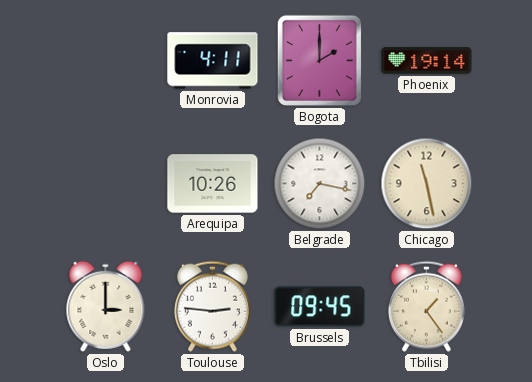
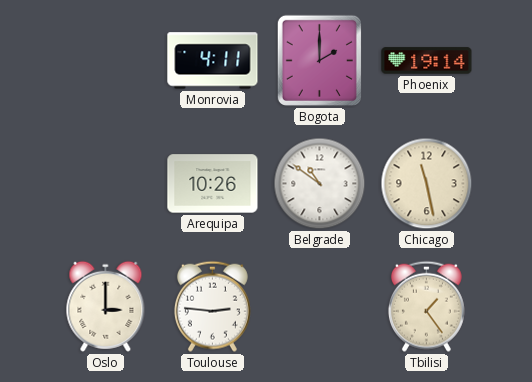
Belgrade: 7:17 -> 10:51
Brussels: 09:45 -> none
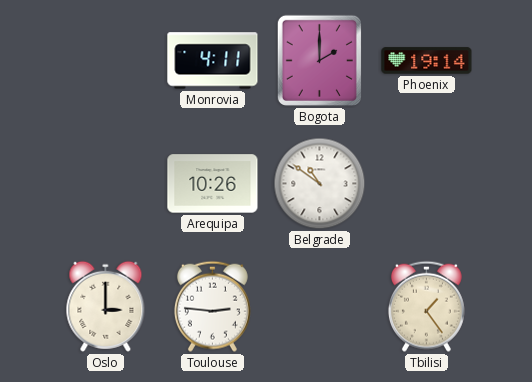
Chicago: 11:28 -> none
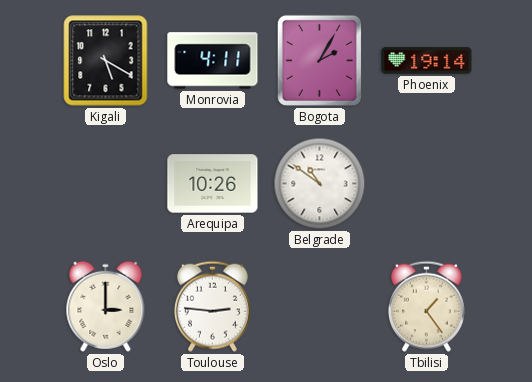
Kigali: none -> 5:20
Bogota: 2:00 -> 2:05
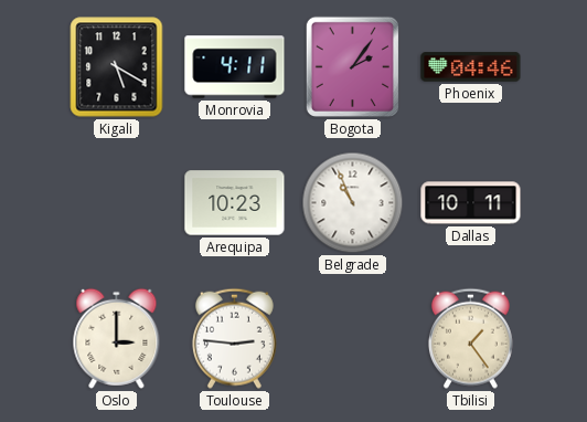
Bogota: 2:05 -> 2:06
Phoenix: 19:14 -> 04:46
Arequipa: 10:26 -> 10:23
Belgrade: 10:51 -> 10:56
Dallas: none -> 10:11
